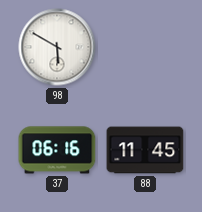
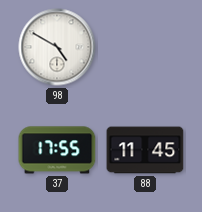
98: 5:50 -> 4:50
37: 06:16 -> 17:55
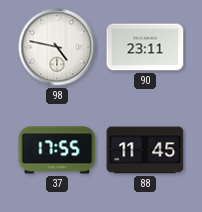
98: 4:50 -> 4:47
90: none -> 23:11
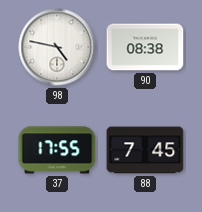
90: 23:11 -> 08:38
88: 11:45 -> 7:45
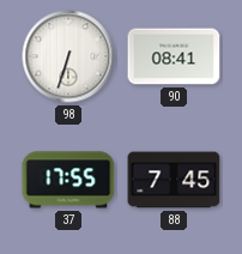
98: 4:47 -> 6:33
90: 08:38 -> 08:41
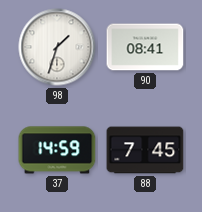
98: 6:33 -> 1:33
37: 17:55 -> 14:59
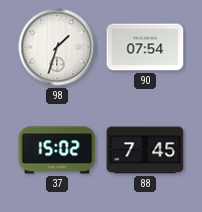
90: 08:41 -> 07:54
37: 14:59 -> 15:02
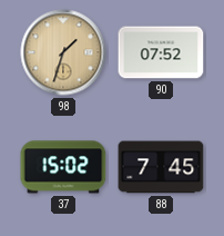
98 dial: white -> champagne
90: 07:54 -> 07:52
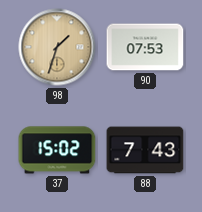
90: 07:52 -> 07:53
88: 7:45 -> 7:43
